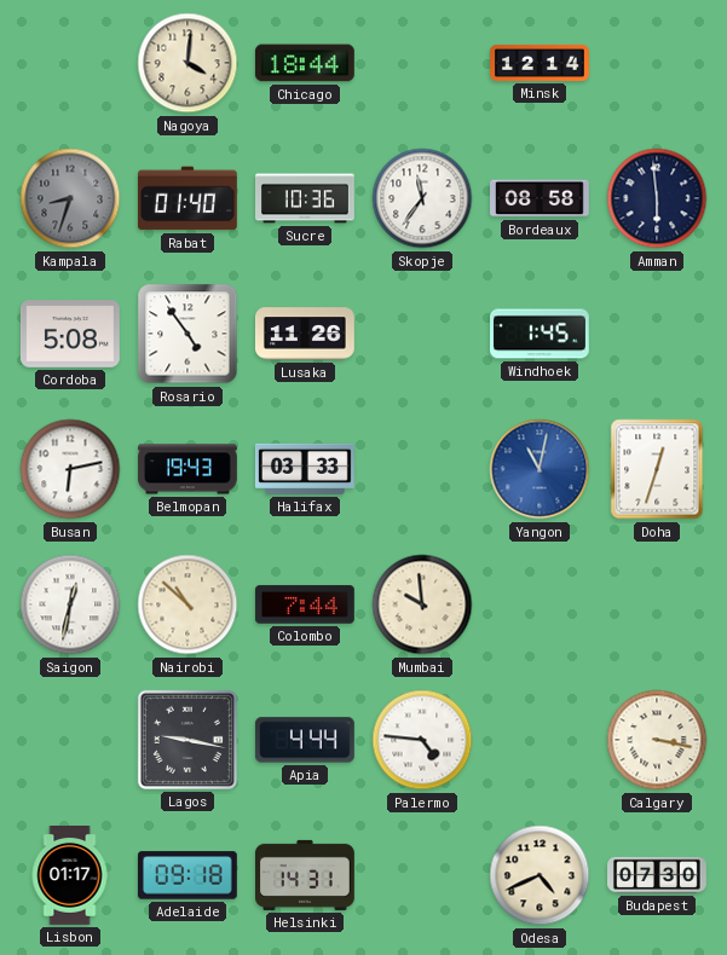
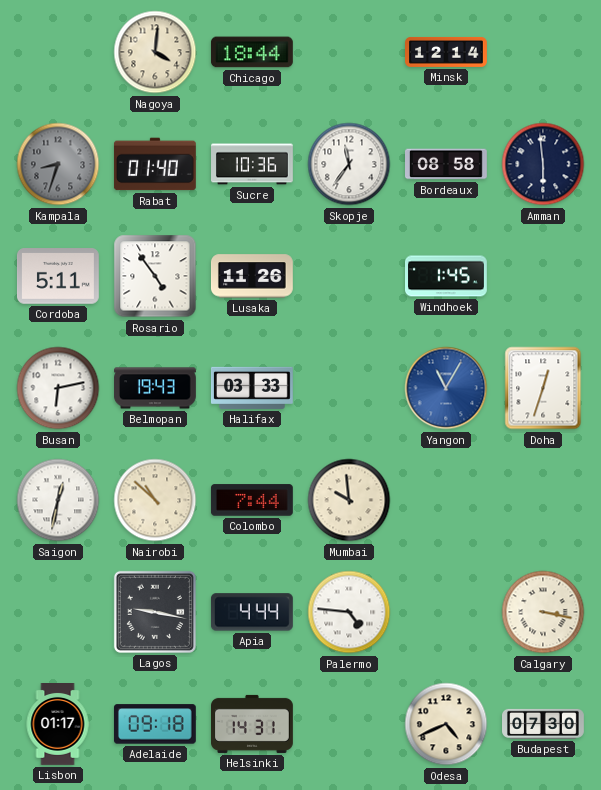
Cordoba: 5:08 -> 5:11
Yangon: 11:02 -> 11:05
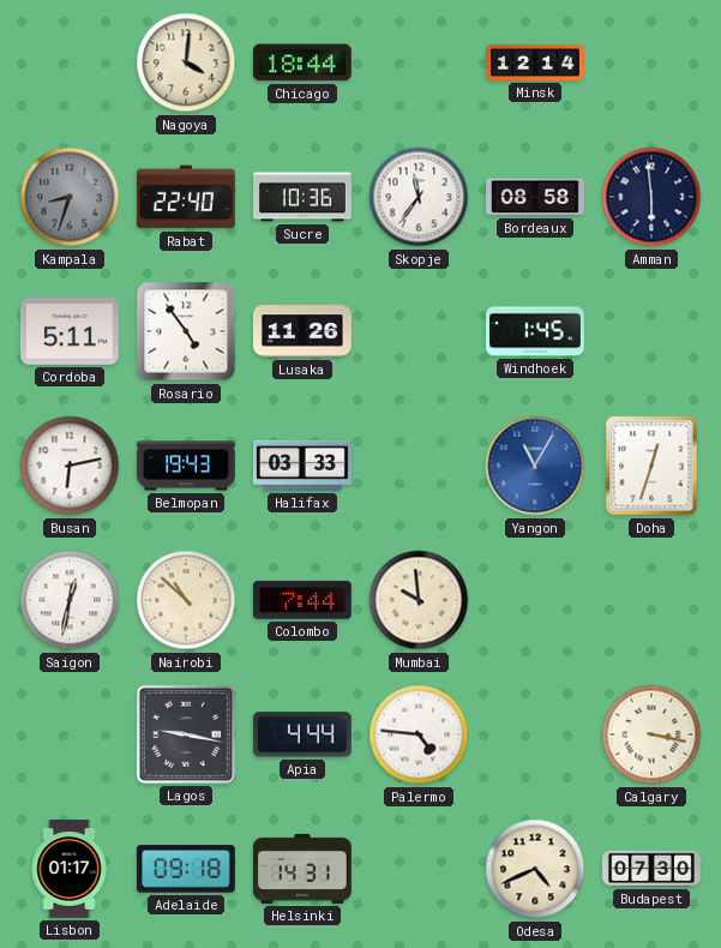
Rabat: 01:40 -> 22:40
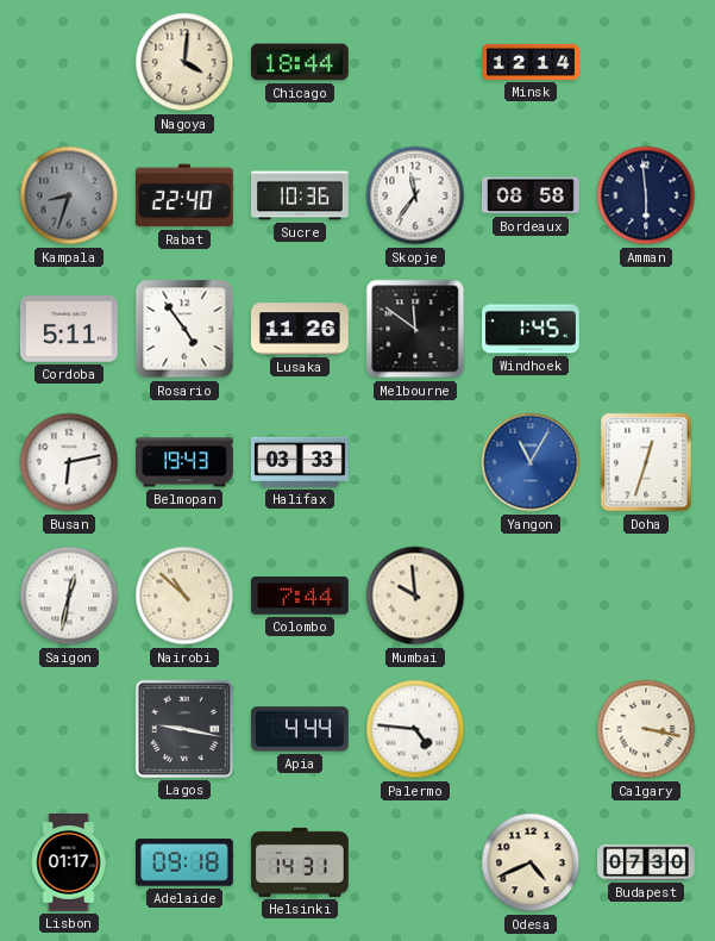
Melbourne: none -> 11:51
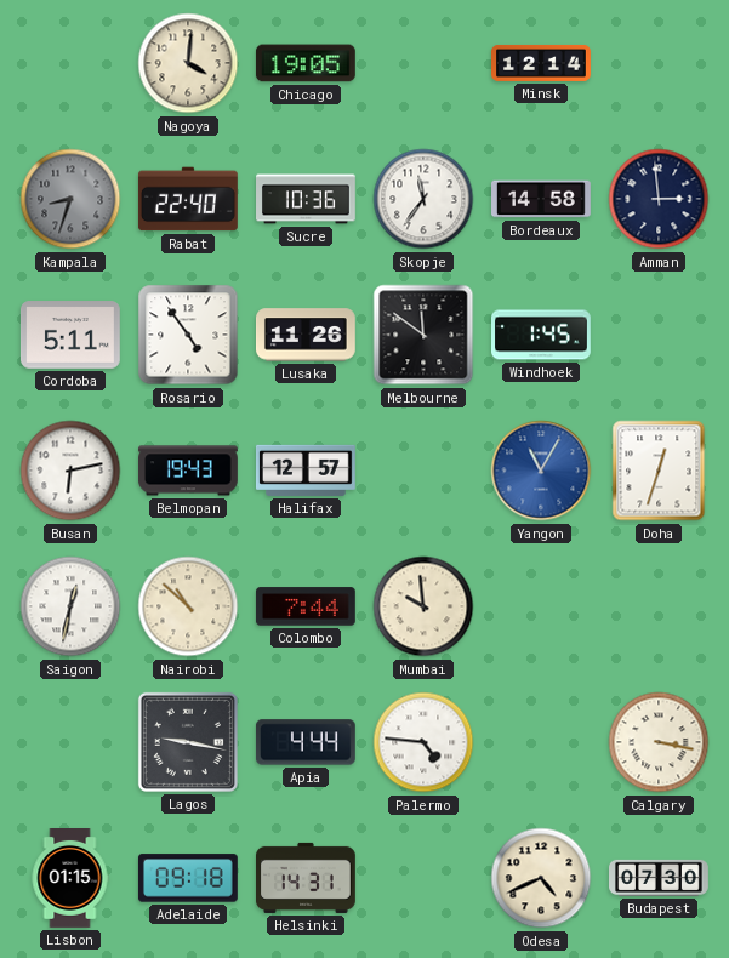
Chicago: 18:44 -> 19:05
Bordeaux: 08:58 -> 14:58
Amman: 5:59 -> 2:59
Halifax: 03:33 -> 12:57
Lisbon: 01:17 -> 01:15
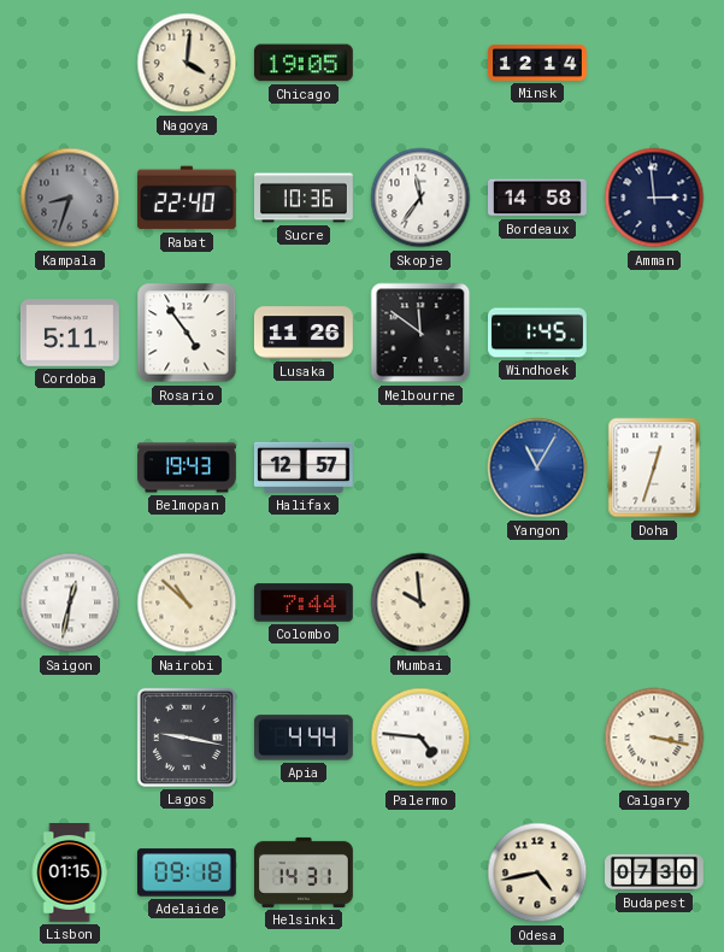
Busan: 6:13 -> none
Odesa: 4:41 -> 4:43
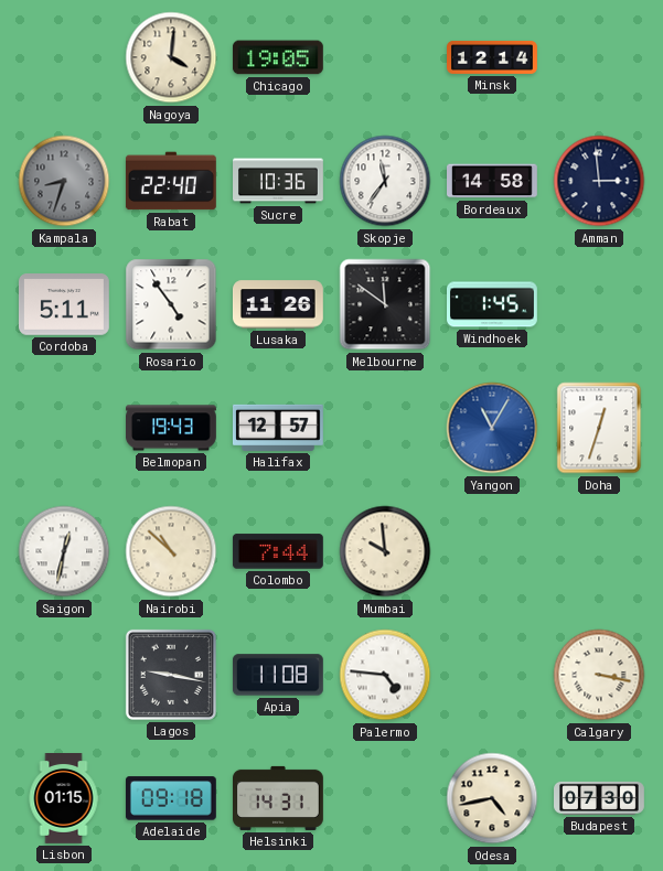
Apia: 4:44 -> 11:08
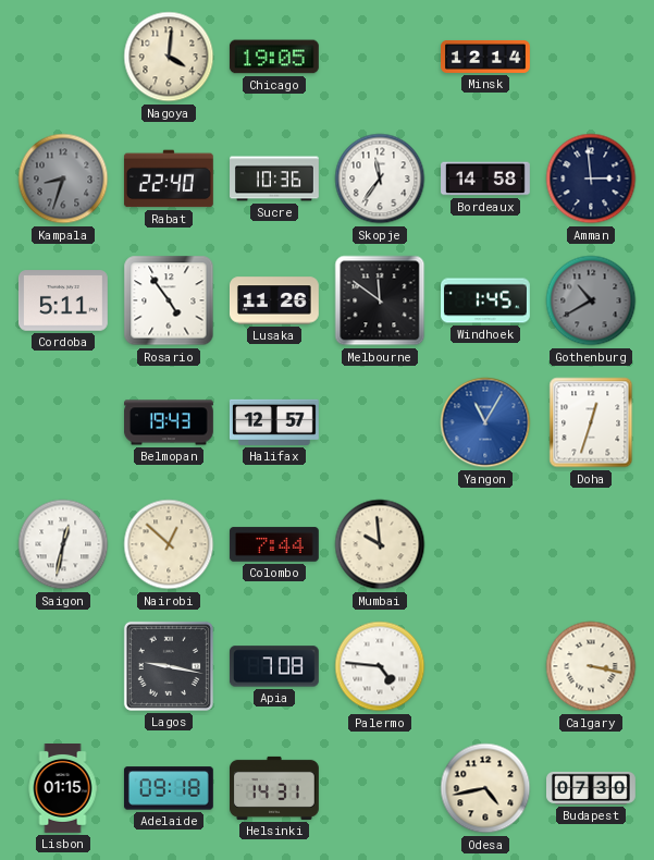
Gothenburg: none -> 10:40
Nairobi: 10:52 -> 12:52
Apia: 11:08 -> 7:08
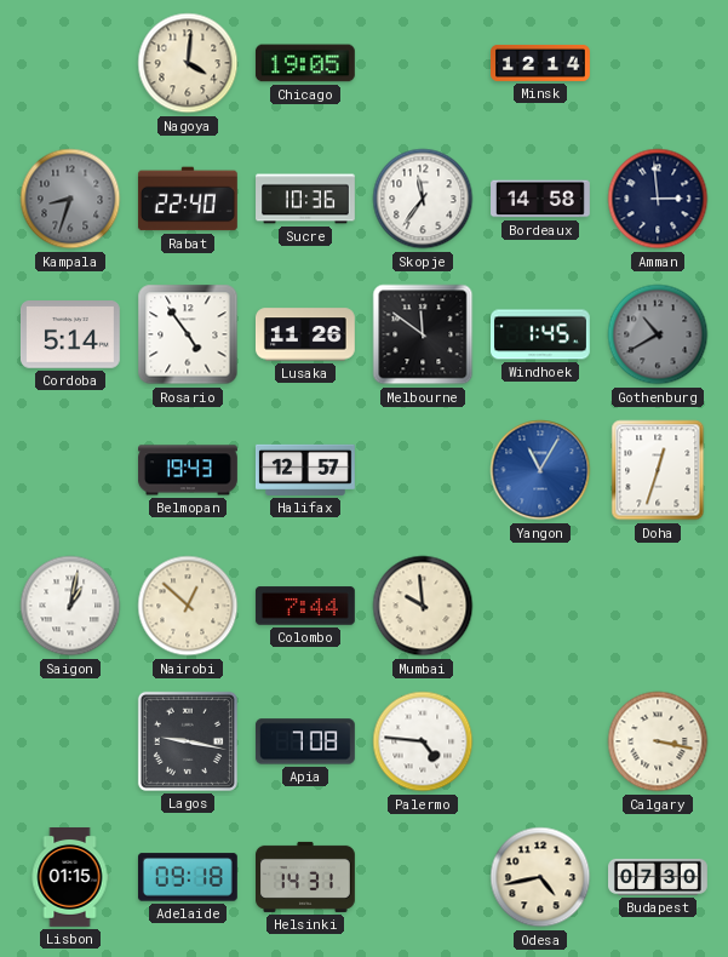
Cordoba: 5:11 -> 5:14
Saigon: 12:32 -> 1:02
